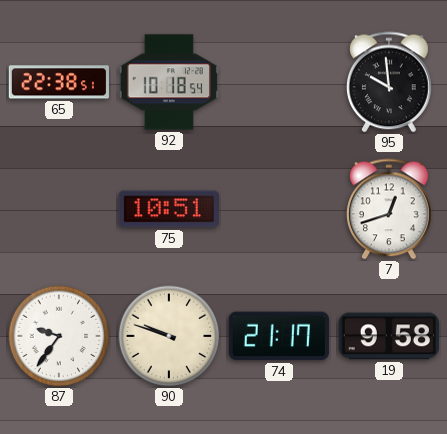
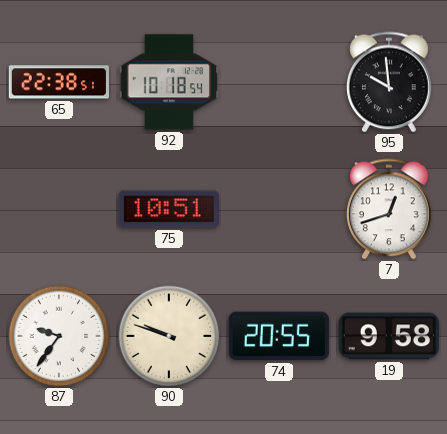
74: 21:17 -> 20:55
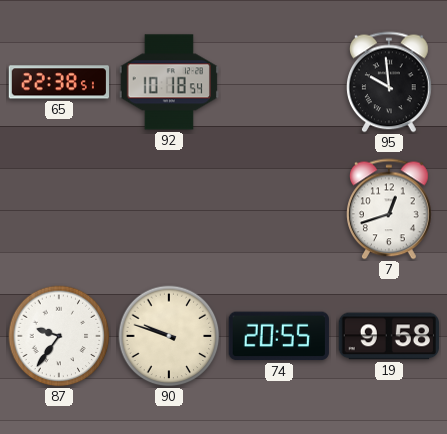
75: 10:51 -> none
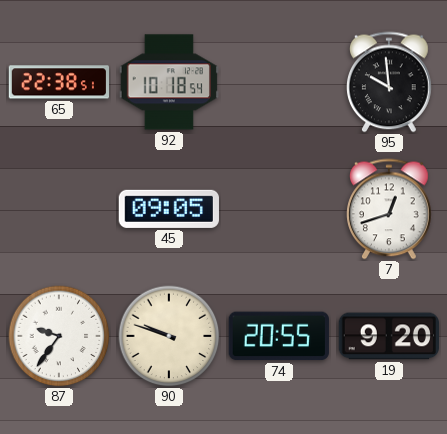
45: none -> 09:05
19: 9:58 -> 9:20
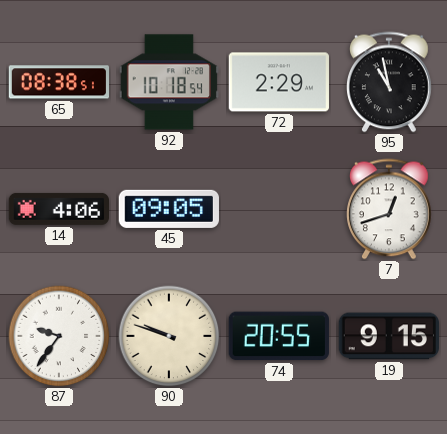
65: 22:38 -> 08:38
72: none -> 2:29
95: 9:59 -> 10:58
14: none -> 4:06
19: 9:20 -> 9:15
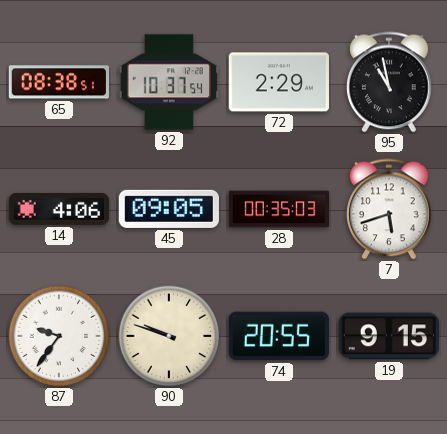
92: 10:18 -> 10:37
28: none -> 00:35
7: 12:42 -> 5:42
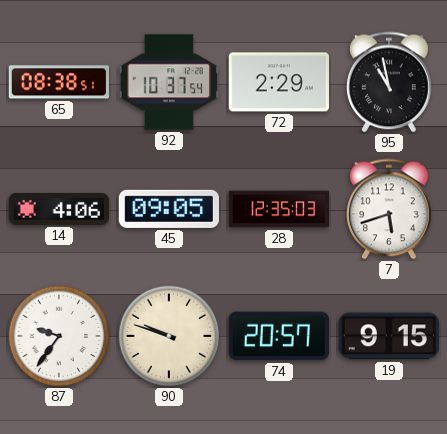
28: 00:35 -> 12:35
74: 20:55 -> 20:57
